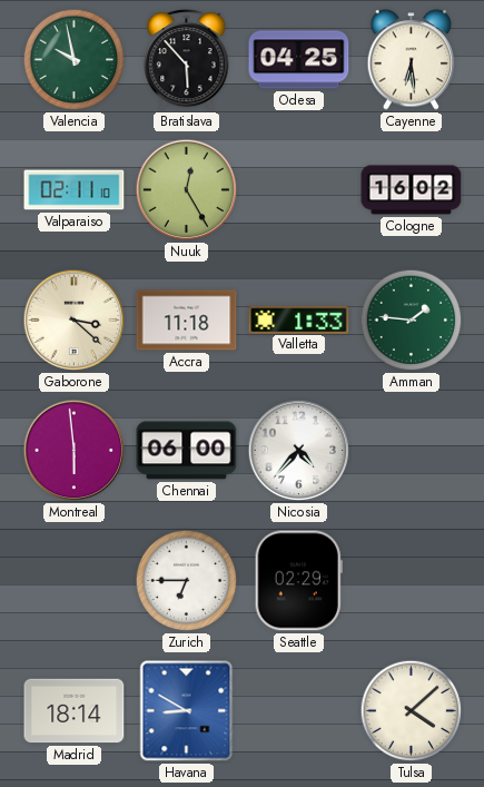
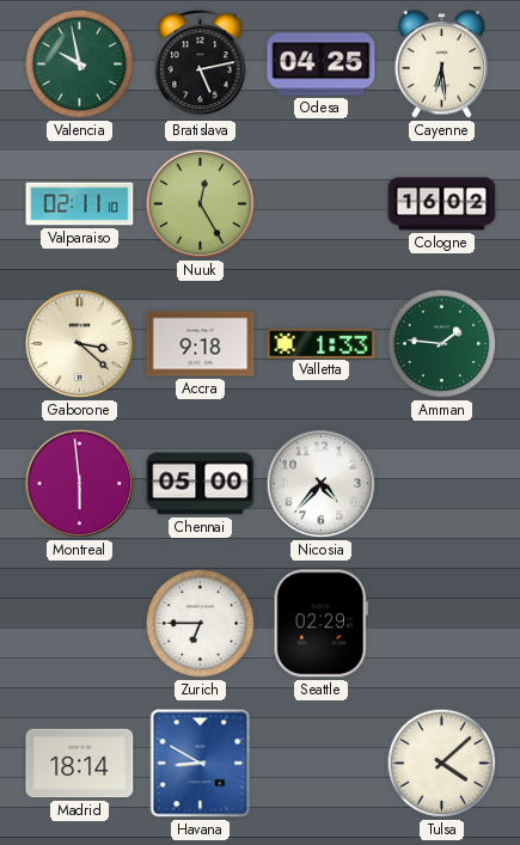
Bratislava: 5:53 -> 5:13
Accra: 11:18 -> 9:18
Chennai: 06:00 -> 05:00
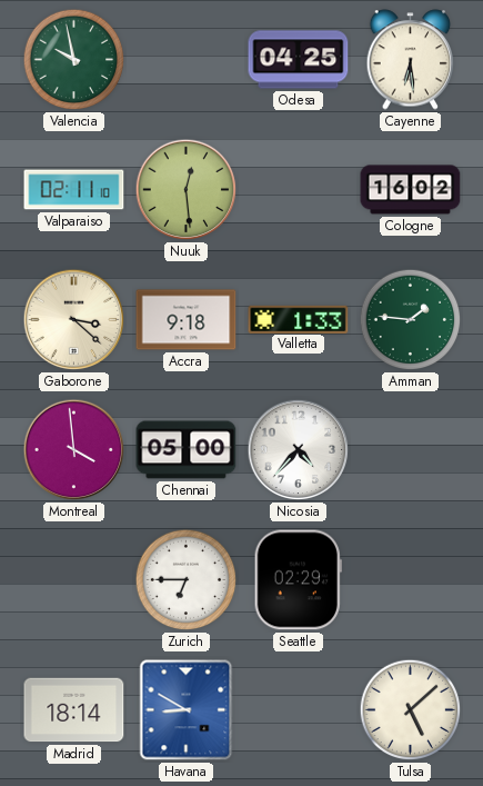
Bratislava: 5:13 -> none
Nuuk: 12:25 -> 12:29
Montreal: 5:59 -> 3:59
Tulsa: 4:08 -> 5:08
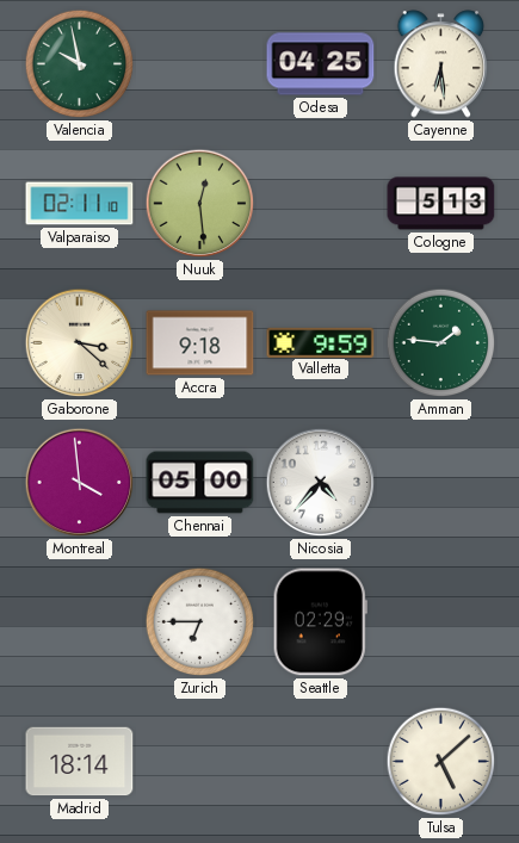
Cologne: 16:02 -> 5:13
Valletta: 1:33 -> 9:59
Havana: 8:50 -> none
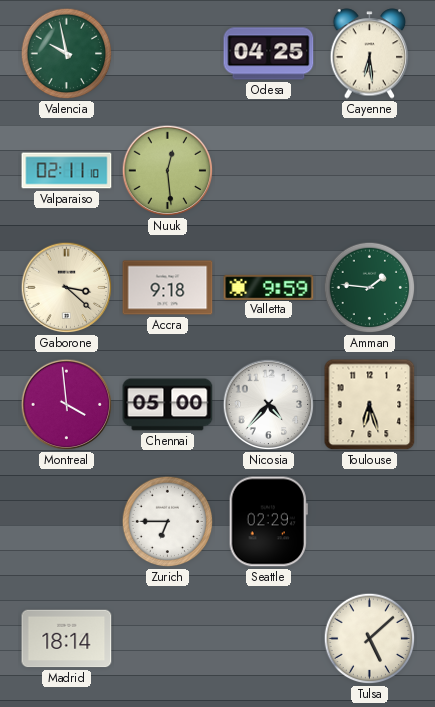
Cologne: 5:13 -> none
Toulouse: none -> 6:27
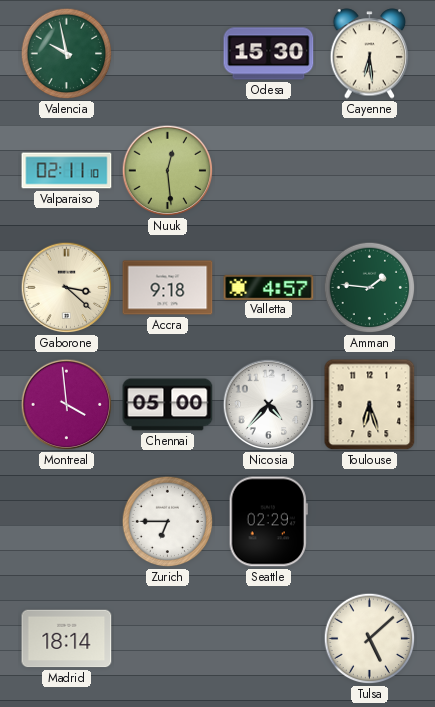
Odesa: 04:25 -> 15:30
Valletta: 9:59 -> 4:57
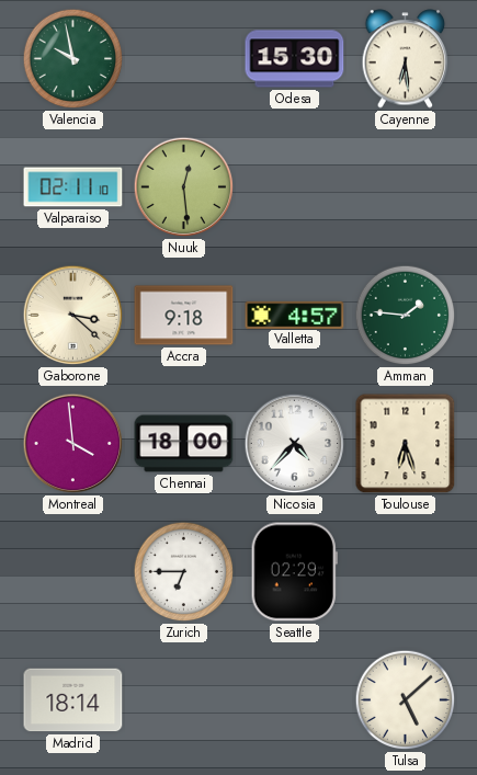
Chennai: 05:00 -> 18:00
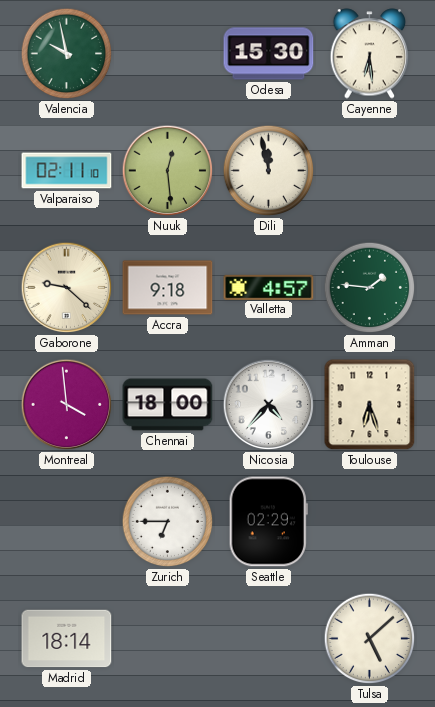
Dili: none -> 11:58
Gaborone: 3:22 -> 9:22
